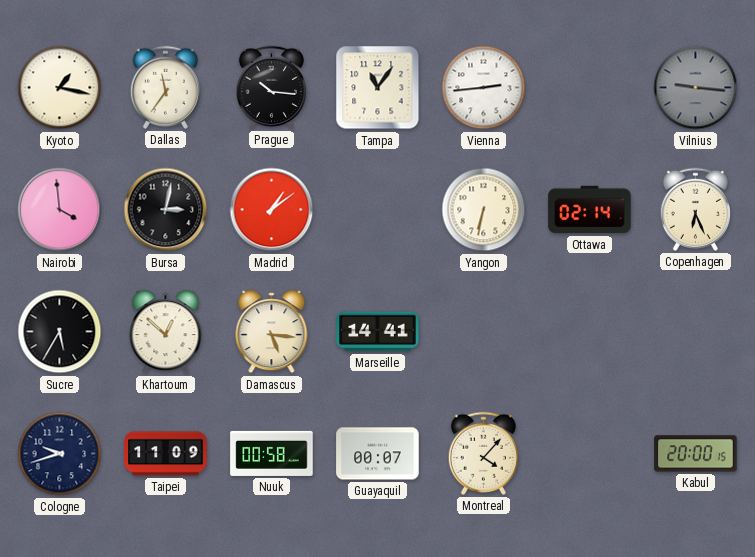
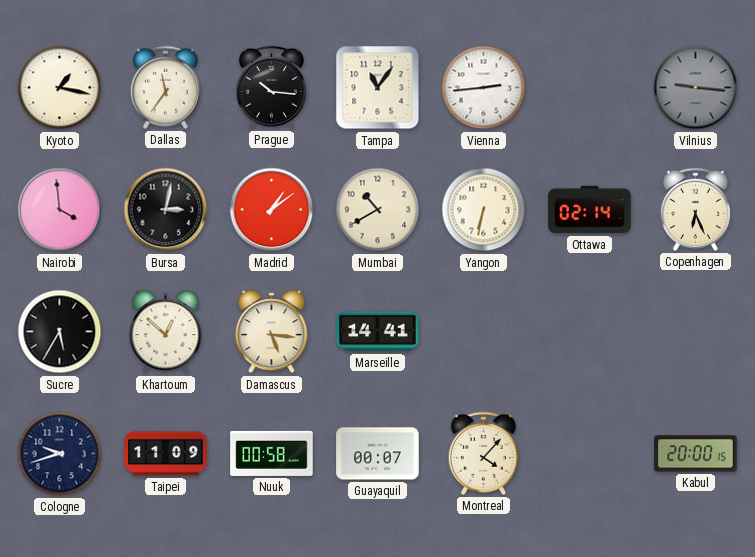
Mumbai: none -> 10:40
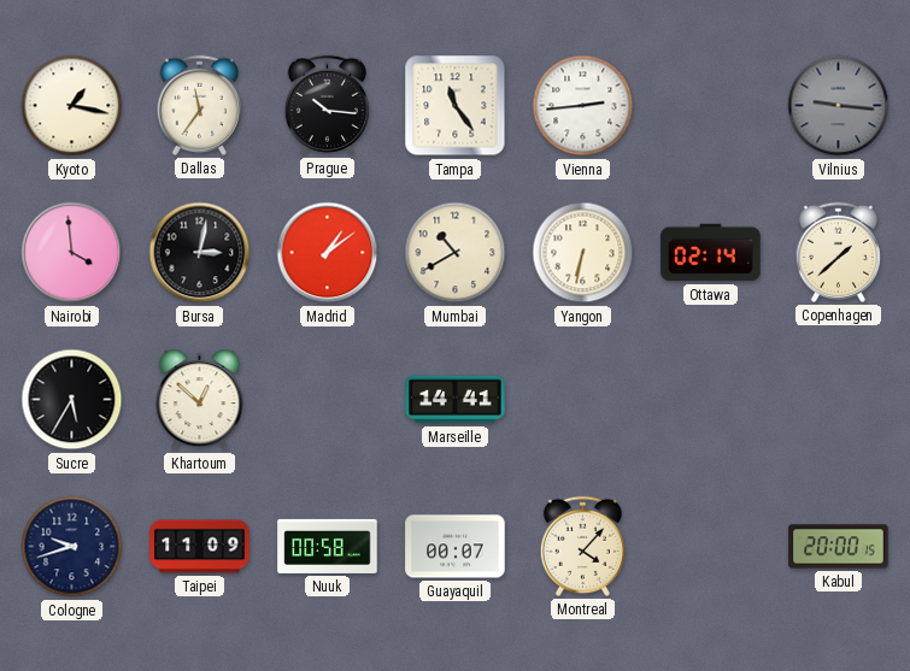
Tampa: 11:06 -> 11:24
Copenhagen: 6:26 -> 1:38
Damascus: 5:16 -> none
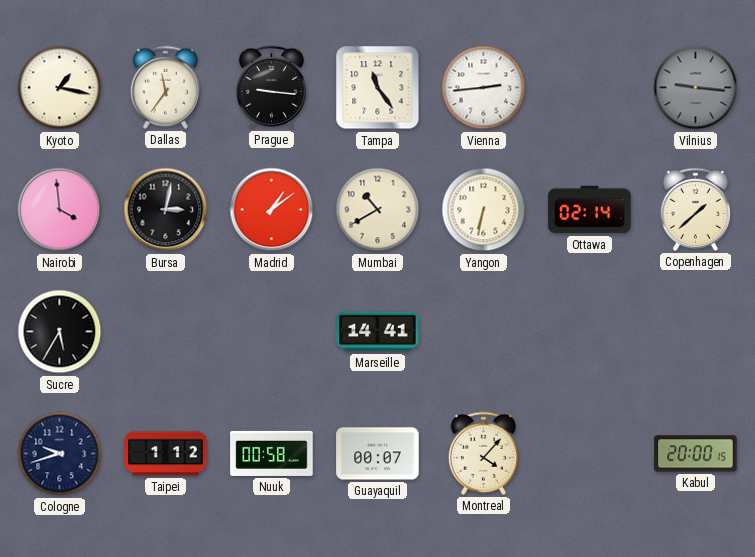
Prague: 10:16 -> 9:16
Khartoum: 12:52 -> none
Taipei: 11:09 -> 1:12
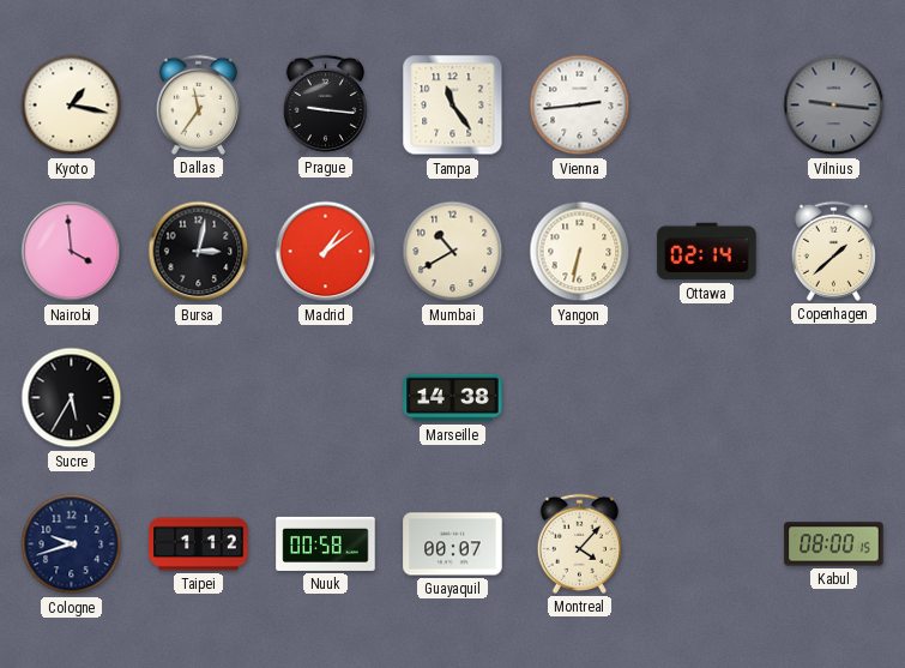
Marseille: 14:41 -> 14:38
Kabul: 20:00 -> 08:00
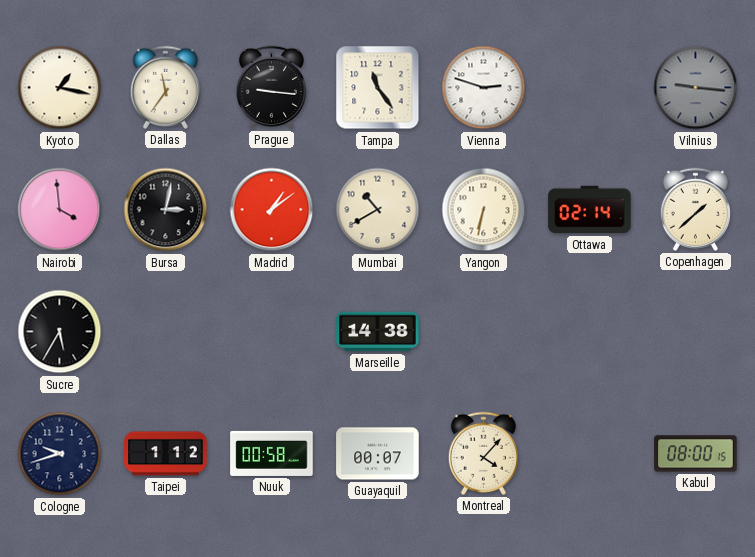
Vienna: 2:44 -> 2:48
